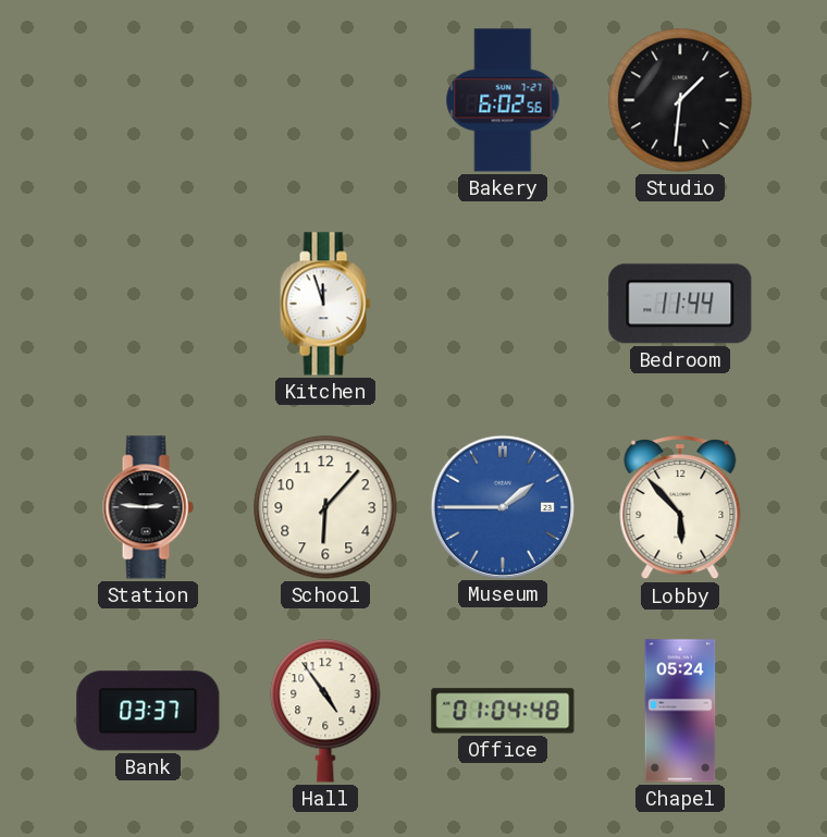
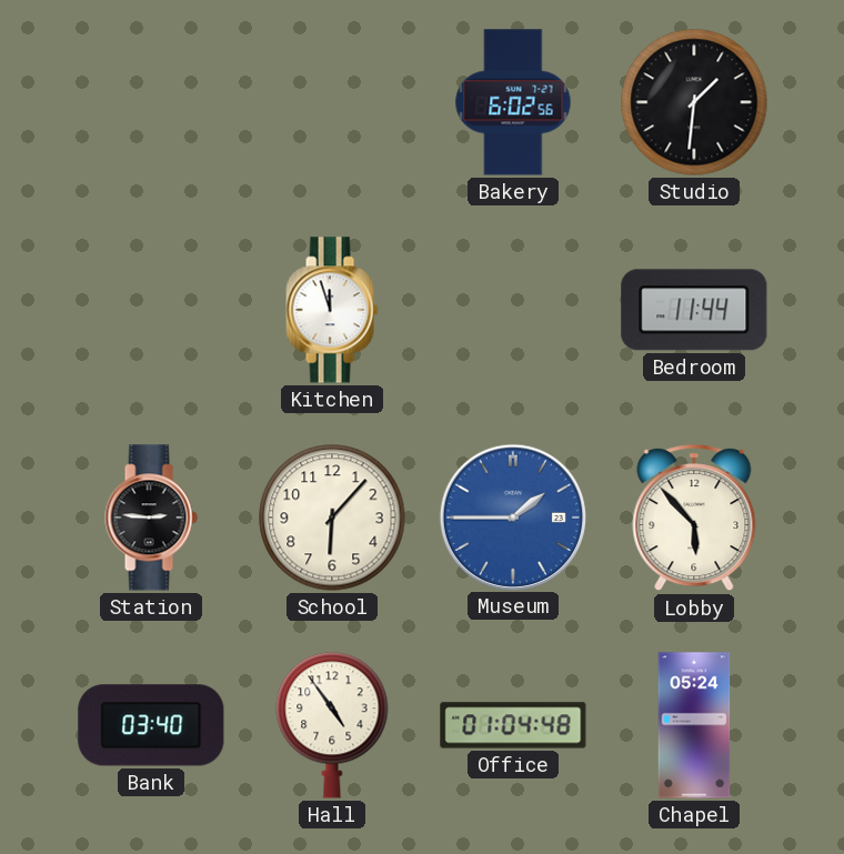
Bank: 03:37 -> 03:40
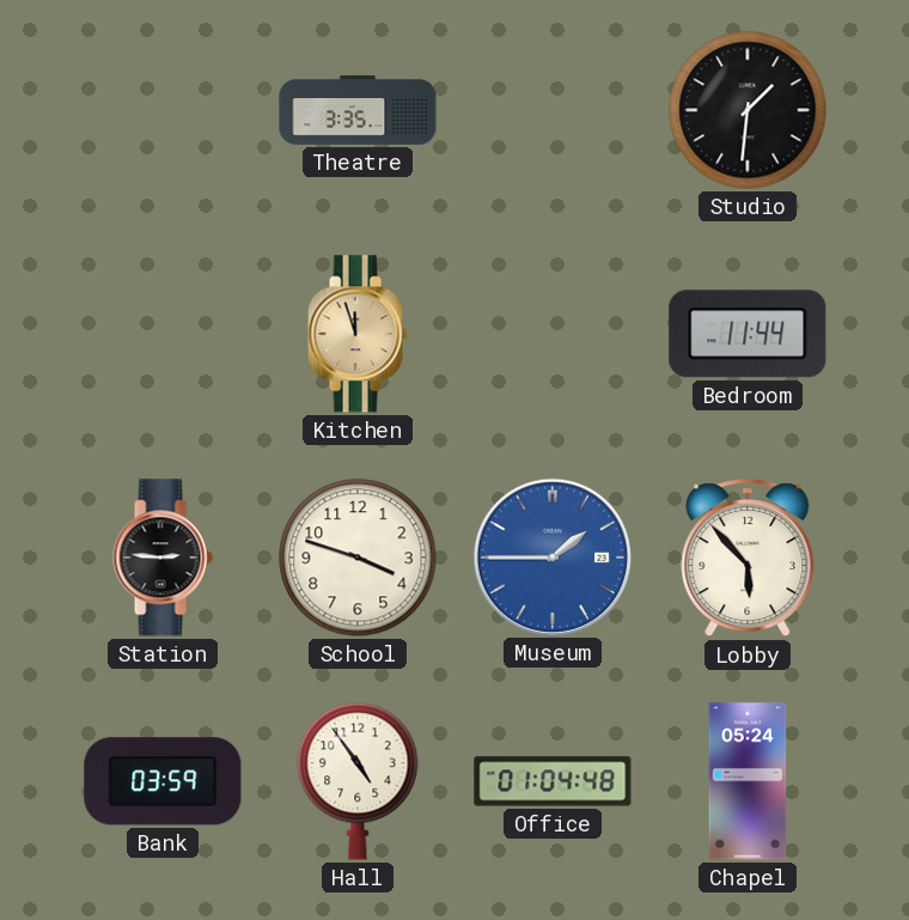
Theatre: none -> 3:35
Bakery: 6:02 -> none
Kitchen dial: white -> champagne
School: 6:07 -> 3:48
Bank: 03:40 -> 03:59
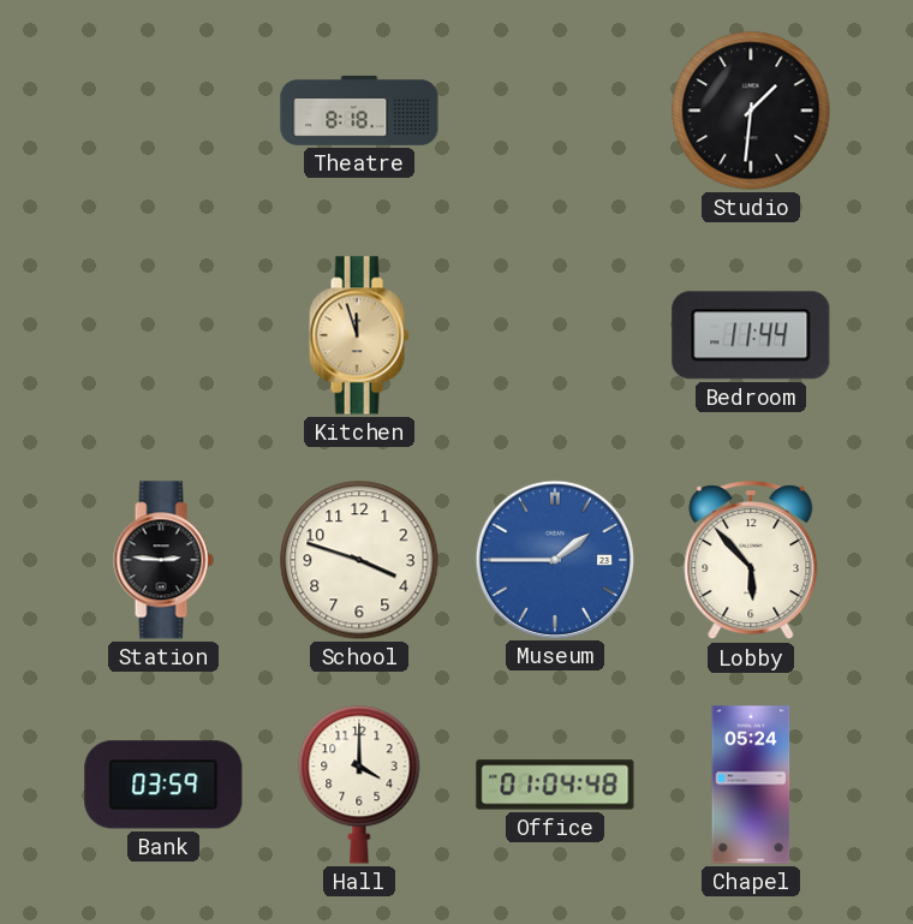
Theatre: 3:35 -> 8:18
Hall: 4:54 -> 4:00
